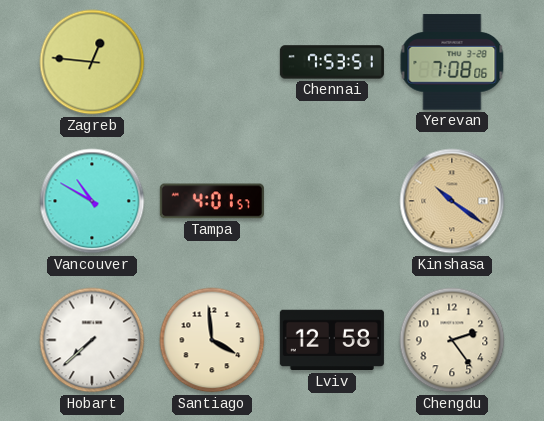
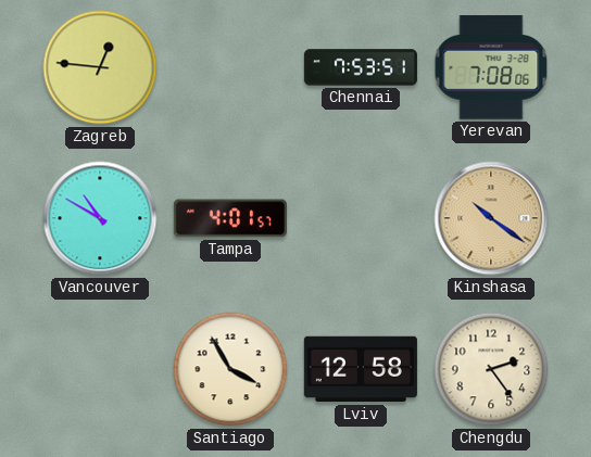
Hobart: 7:38 -> none
Santiago: 3:59 -> 3:55
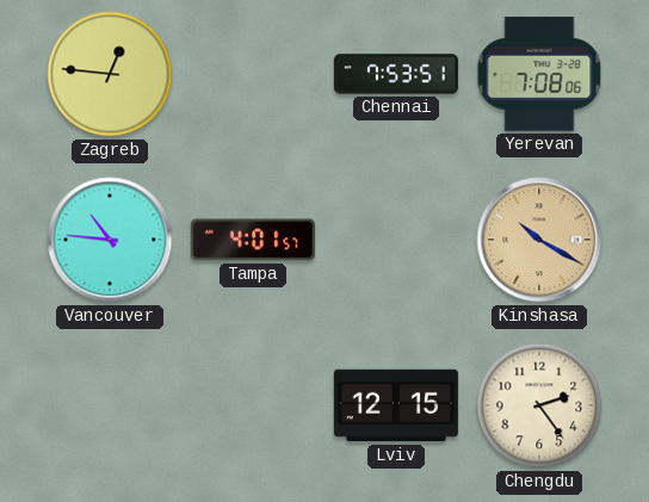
Vancouver: 10:50 -> 10:46
Kinshasa: 10:21 -> 10:20
Santiago: 3:55 -> none
Lviv: 12:58 -> 12:15
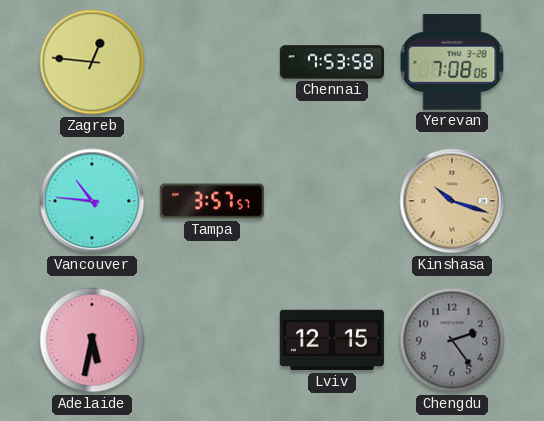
Chennai: 7:53:51 -> 7:53:58
Tampa: 4:01 -> 3:57
Kinshasa: 10:20 -> 10:18
Adelaide: none -> 5:32
Chengdu dial: cream -> grey
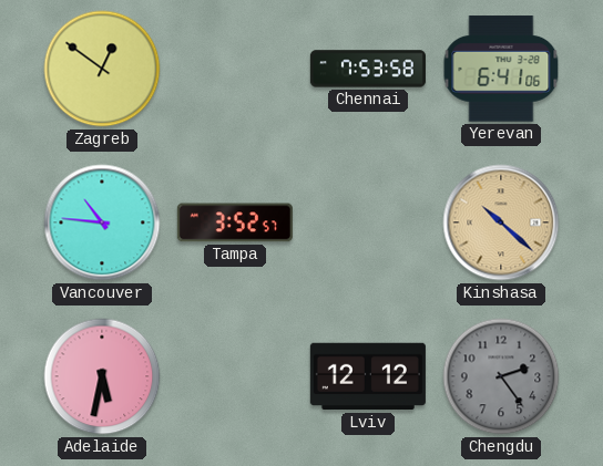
Zagreb: 12:46 -> 12:51
Yerevan: 7:08 -> 6:41
Tampa: 3:57 -> 3:52
Kinshasa: 10:18 -> 10:22
Lviv: 12:15 -> 12:12
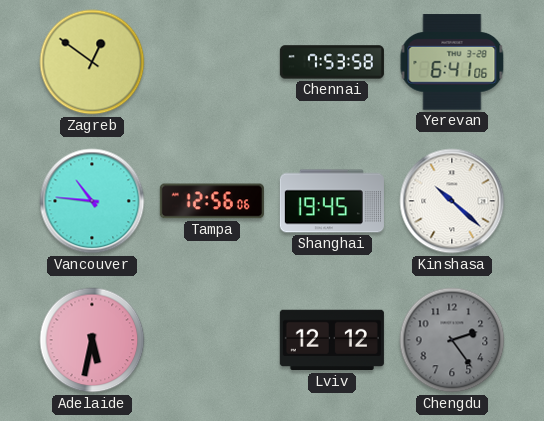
Tampa: 3:52 -> 12:56
Shanghai: none -> 19:45
Kinshasa dial: champagne -> white
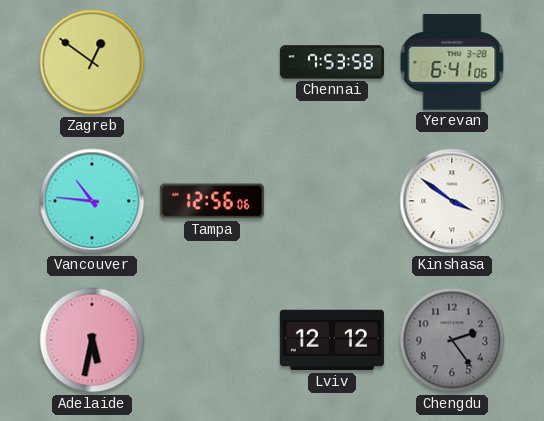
Shanghai: 19:45 -> none
Kinshasa: 10:22 -> 3:51
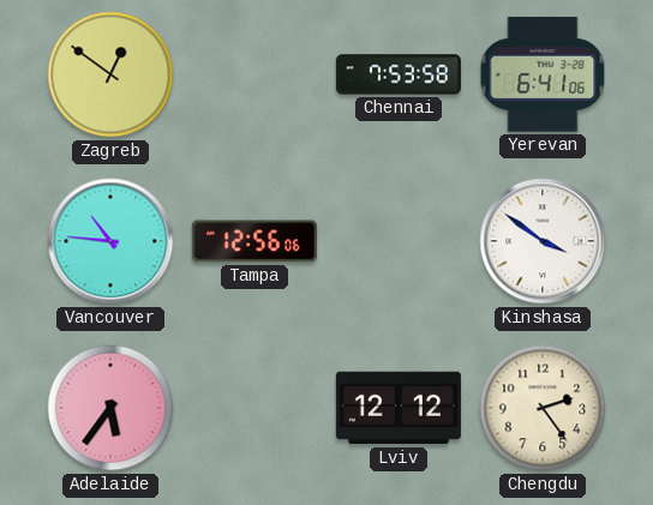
Adelaide: 5:32 -> 5:36
Chengdu dial: grey -> cream
